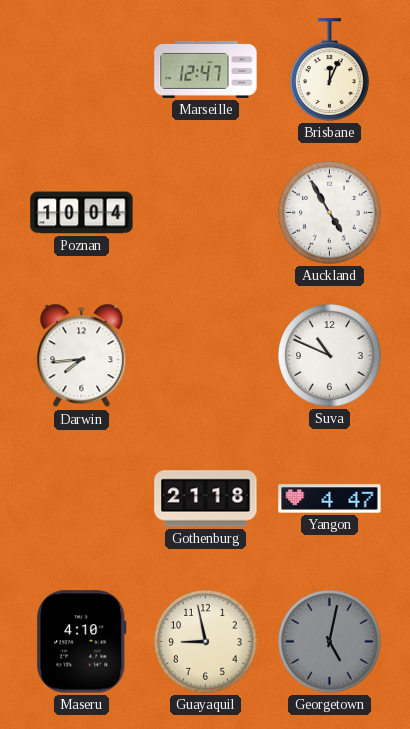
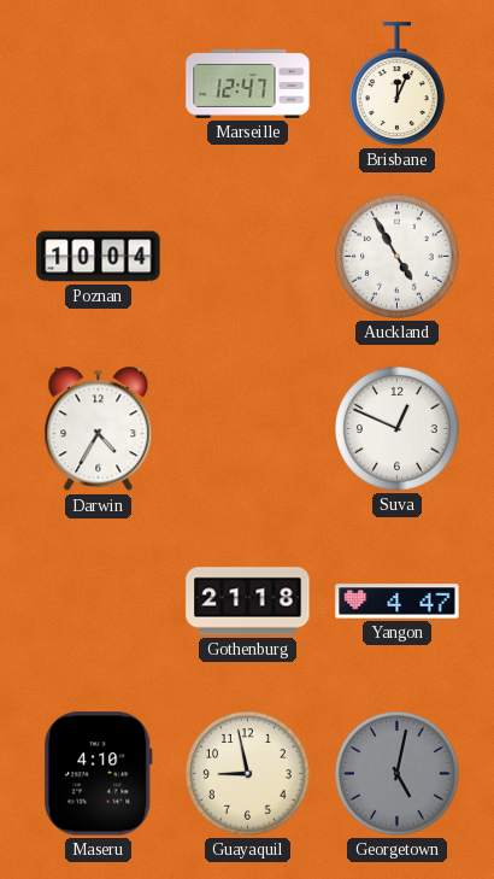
Darwin: 7:44 -> 4:35
Suva: 10:49 -> 12:49
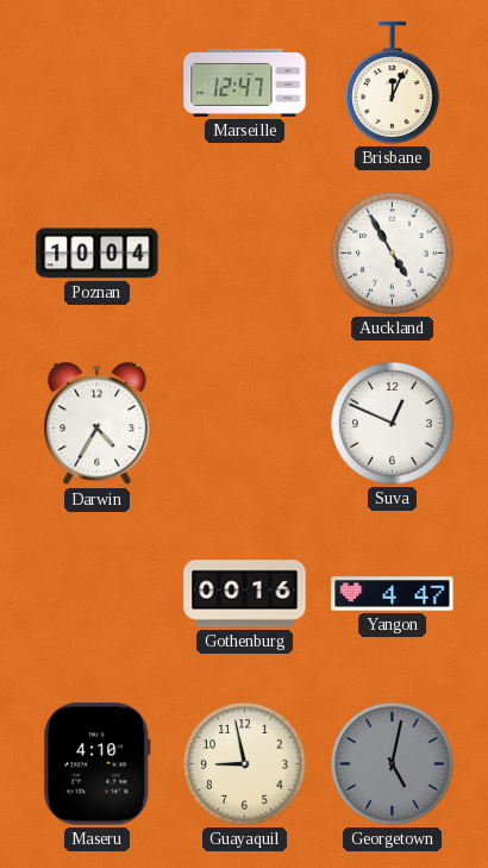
Gothenburg: 21:18 -> 00:16
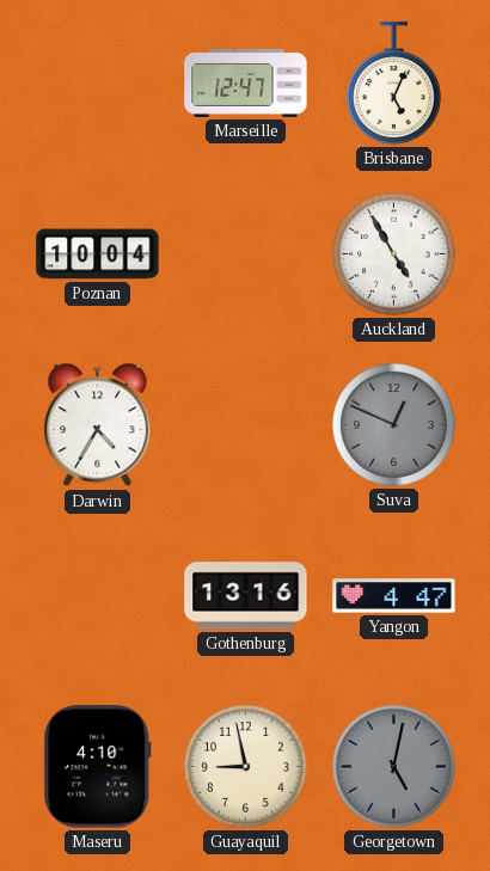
Brisbane: 12:04 -> 5:04
Suva dial: white -> grey
Gothenburg: 00:16 -> 13:16
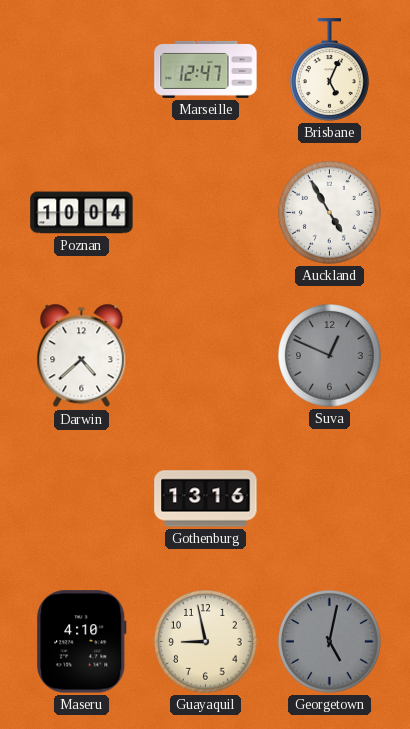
Darwin: 4:35 -> 4:38
Yangon: 4:47 -> none
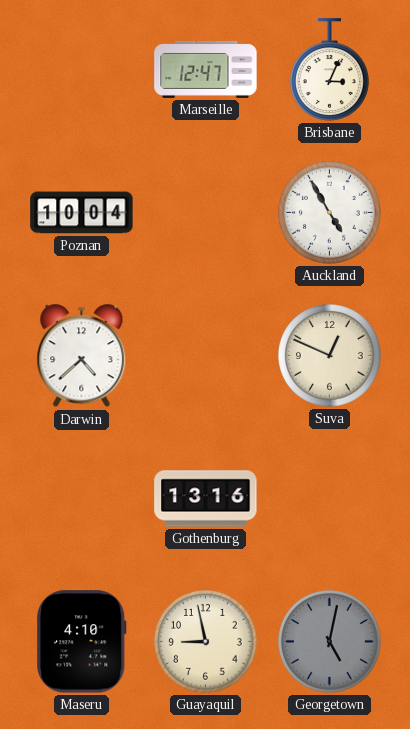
Brisbane: 5:04 -> 3:04
Suva dial: grey -> cream
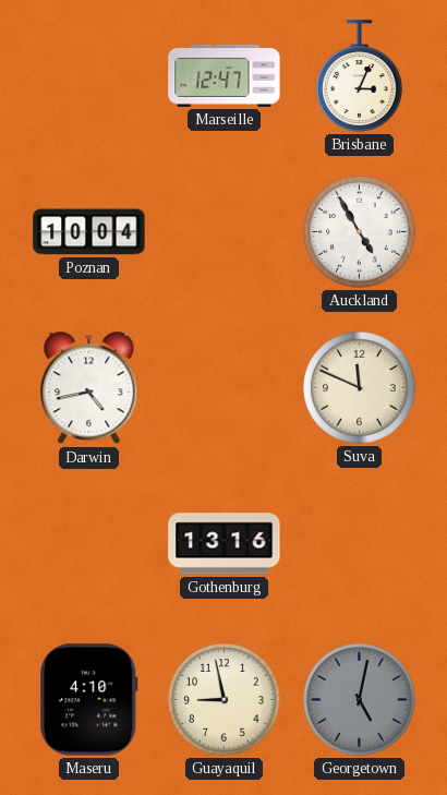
Darwin: 4:38 -> 4:43
Suva: 12:49 -> 11:49
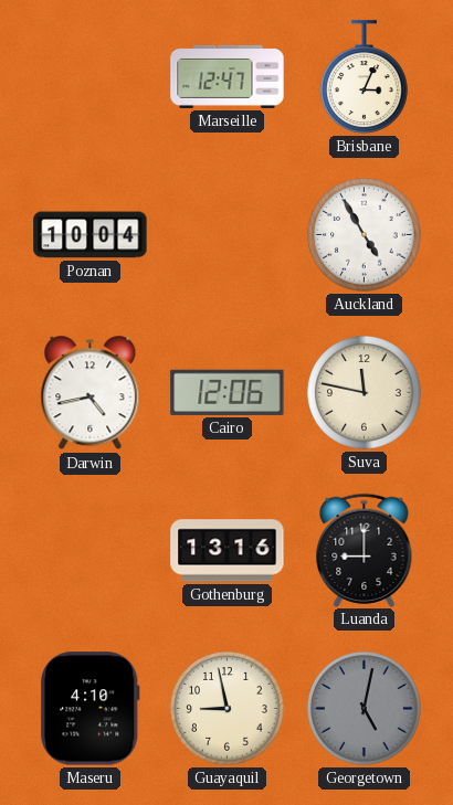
Cairo: none -> 12:06
Suva: 11:49 -> 11:47
Luanda: none -> 9:00
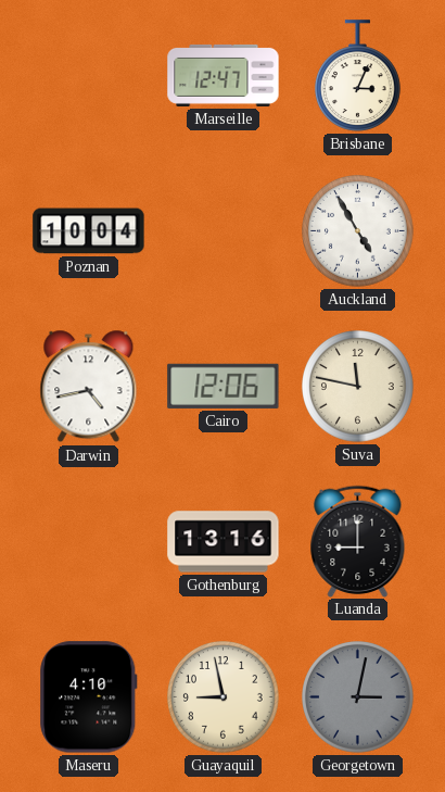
Georgetown: 5:02 -> 3:02
